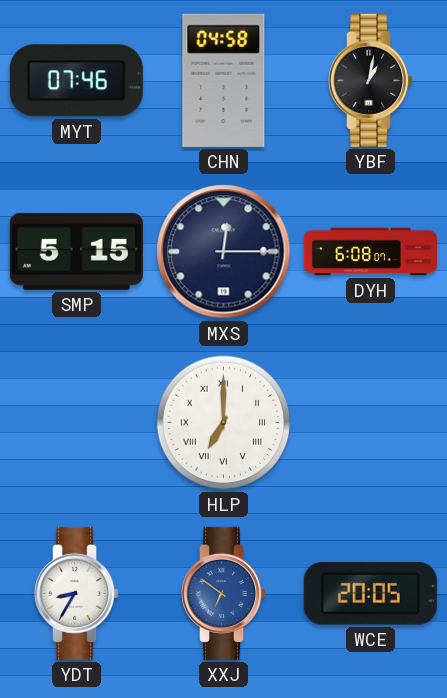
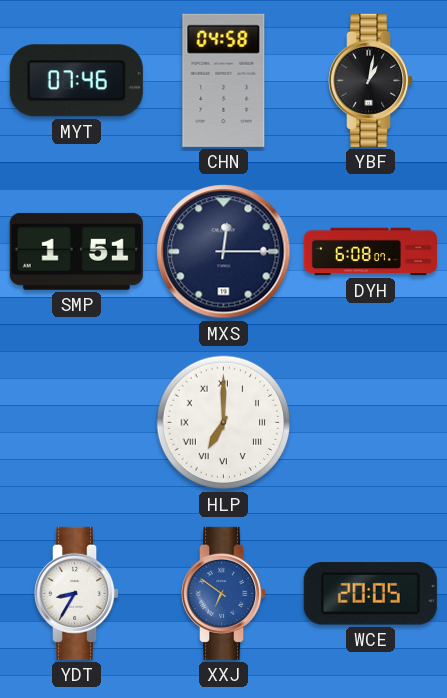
SMP: 5:15 -> 1:51
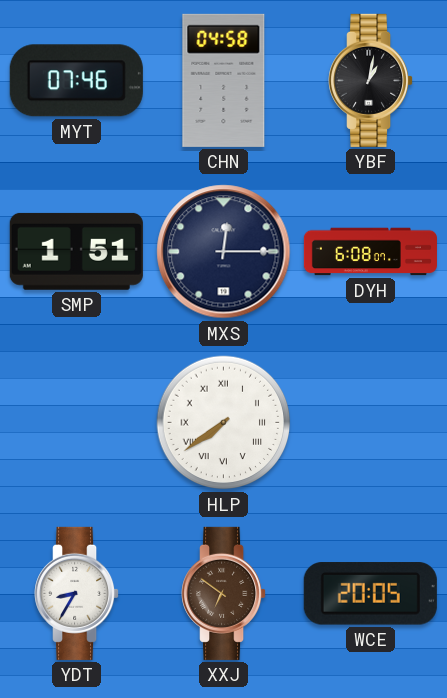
HLP: 7:00 -> 7:39
XXJ dial: blue -> brown
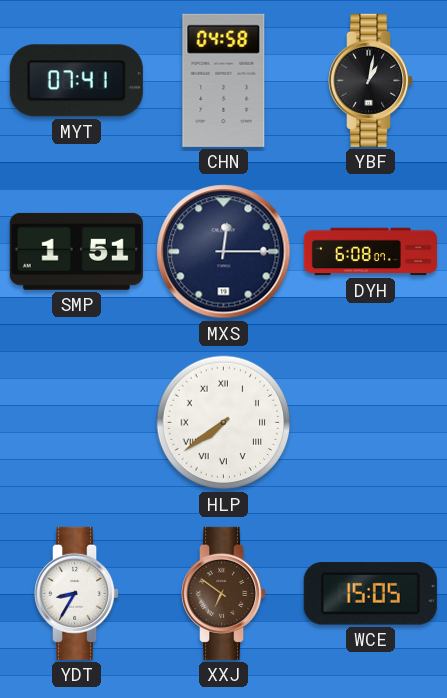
MYT: 07:46 -> 07:41
WCE: 20:05 -> 15:05
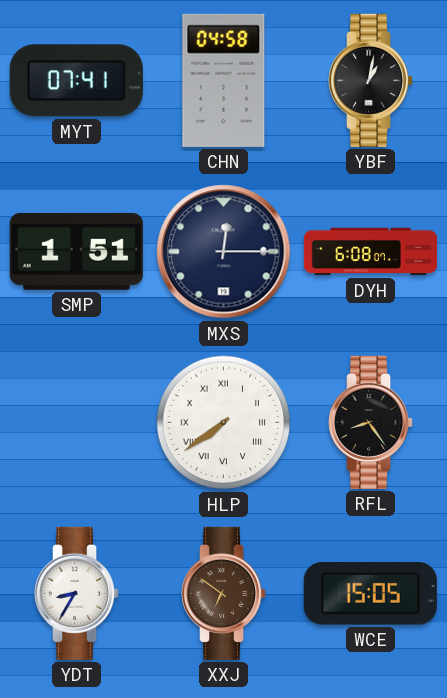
RFL: none -> 8:24
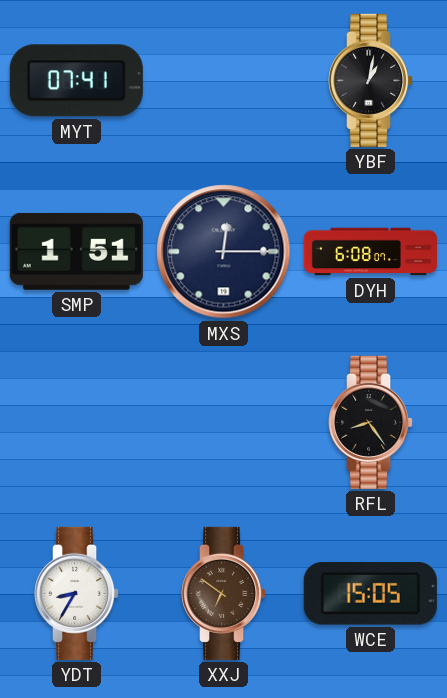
CHN: 04:58 -> none
HLP: 7:39 -> none
